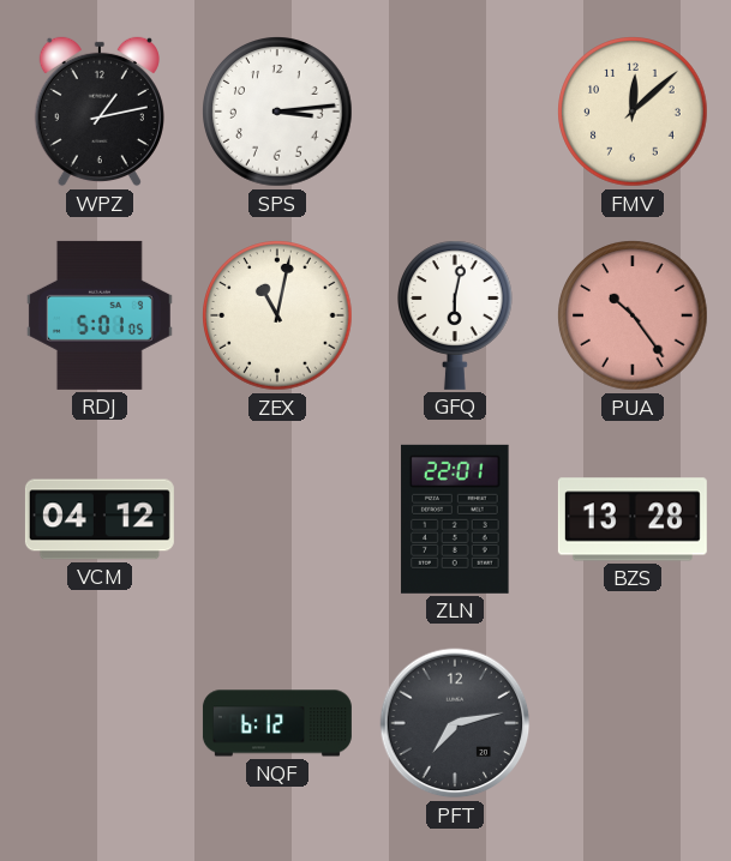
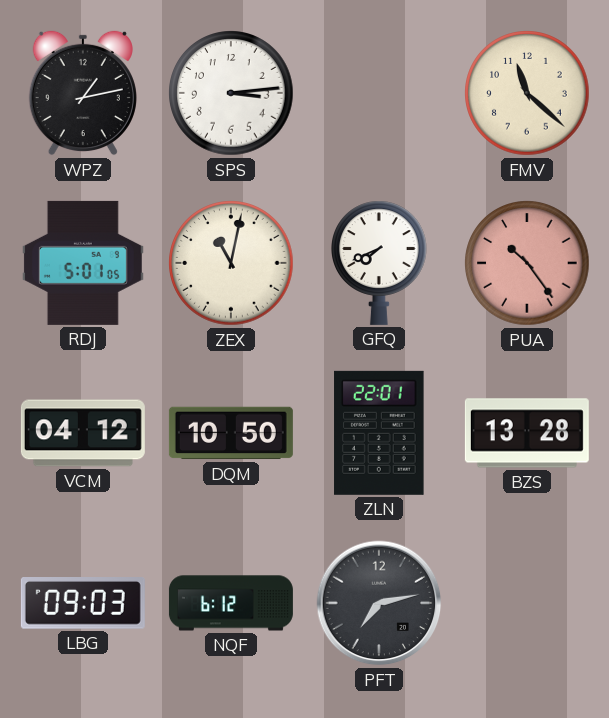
FMV: 12:08 -> 11:22
GFQ: 6:02 -> 7:41
DQM: none -> 10:50
LBG: none -> 09:03
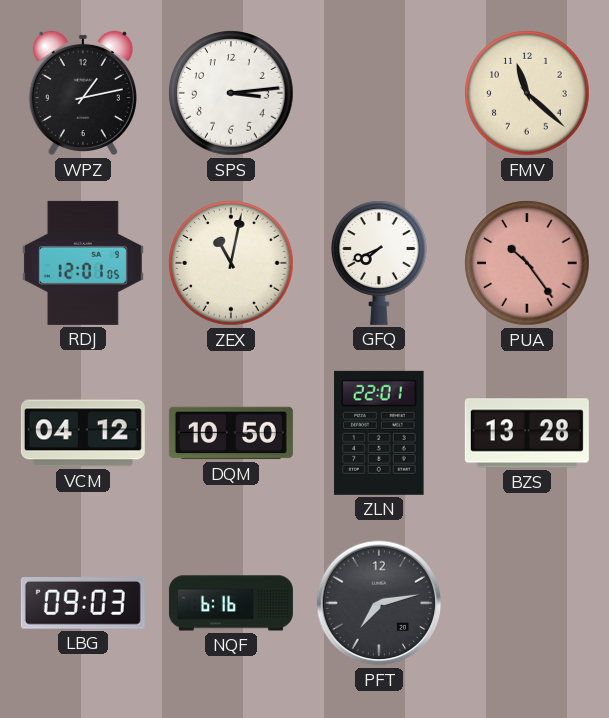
RDJ: 5:01 -> 12:01
NQF: 6:12 -> 6:16
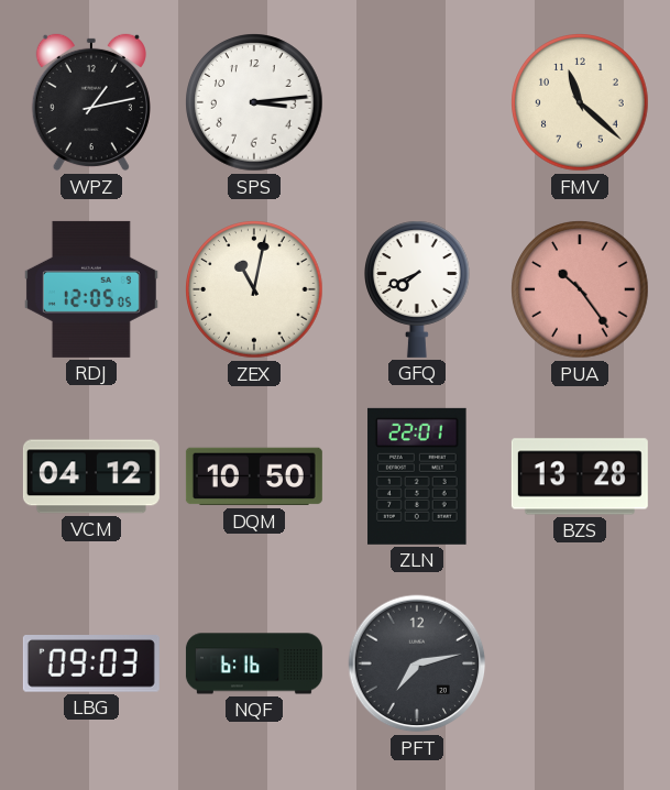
RDJ: 12:01 -> 12:05
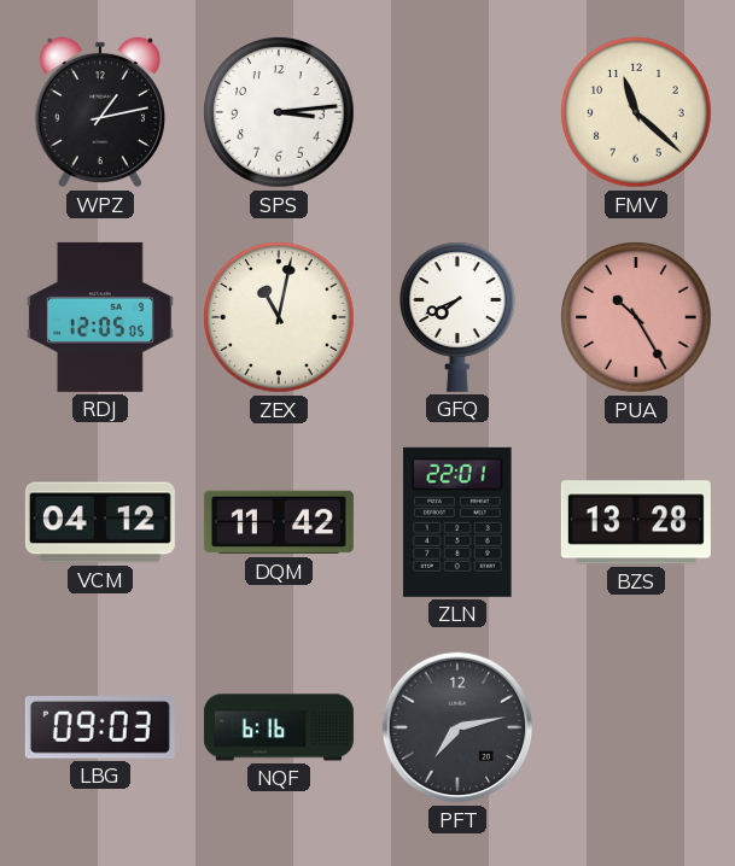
PUA: 10:24 -> 10:25
DQM: 10:50 -> 11:42
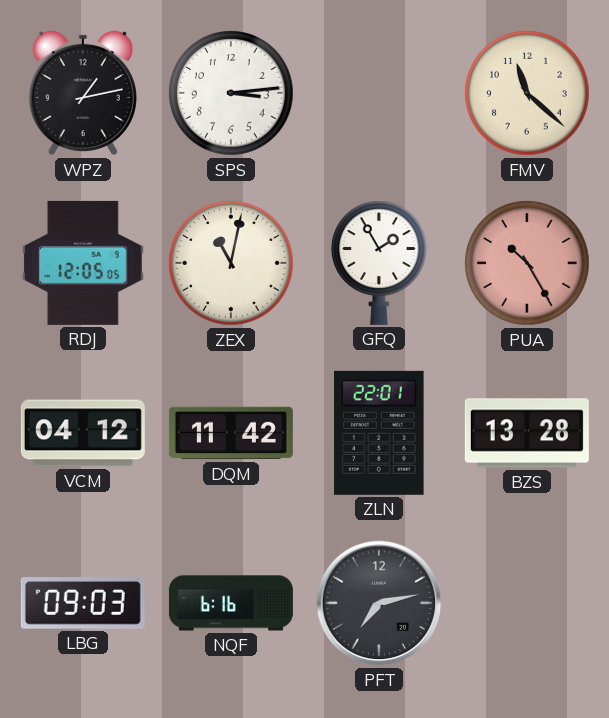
GFQ: 7:41 -> 1:55
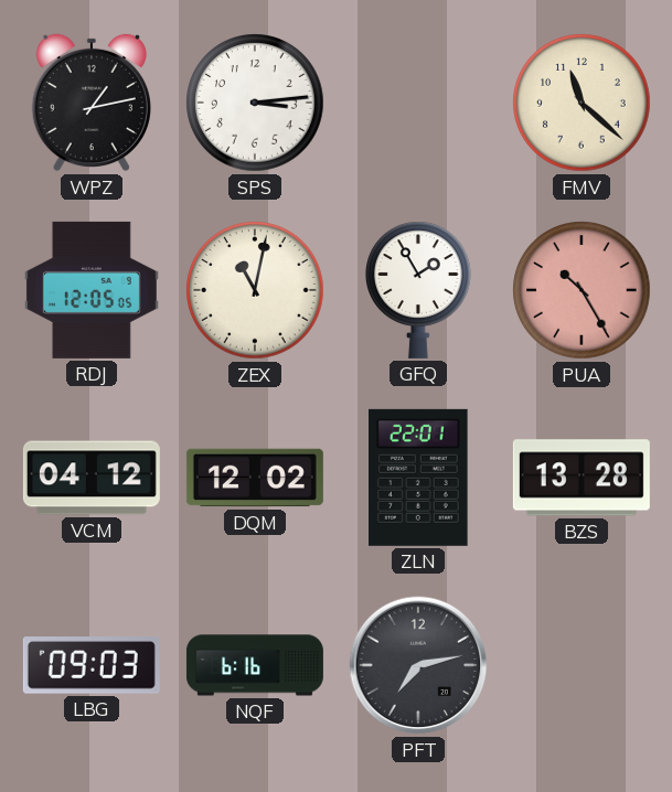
DQM: 11:42 -> 12:02
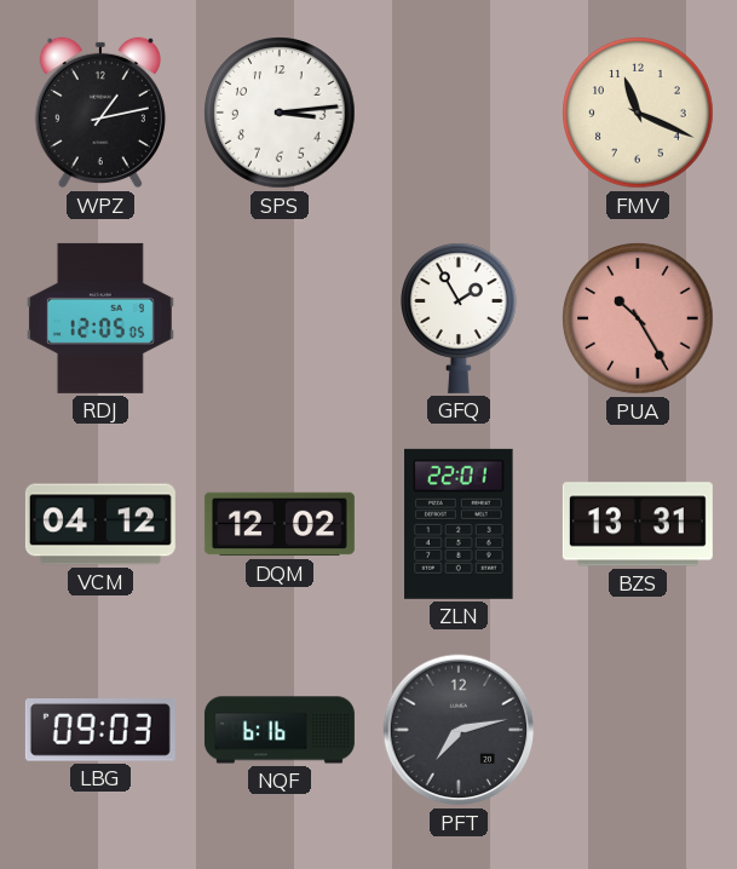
FMV: 11:22 -> 11:19
ZEX: 11:02 -> none
BZS: 13:28 -> 13:31
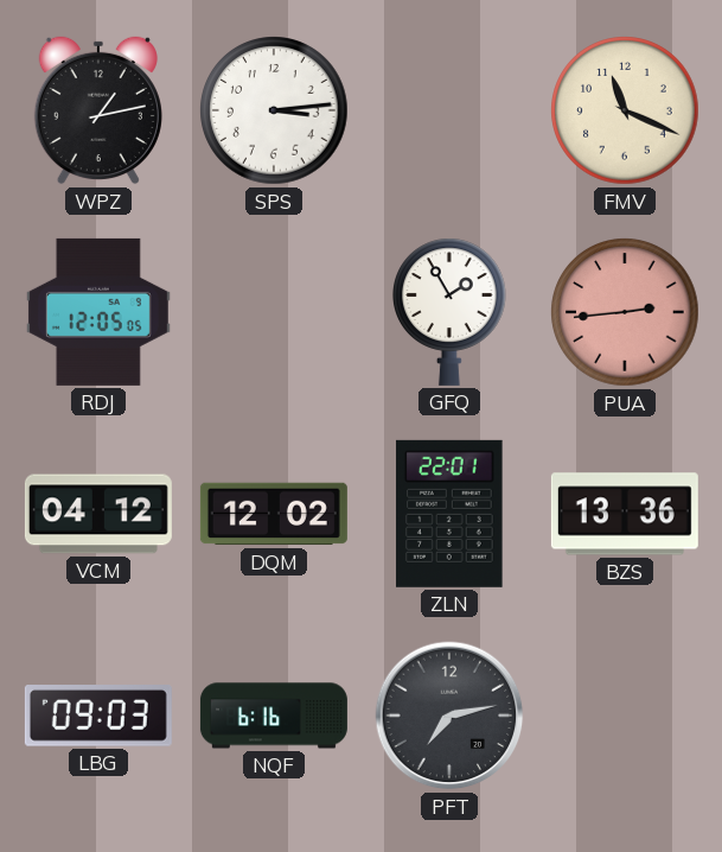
PUA: 10:25 -> 2:44
BZS: 13:31 -> 13:36
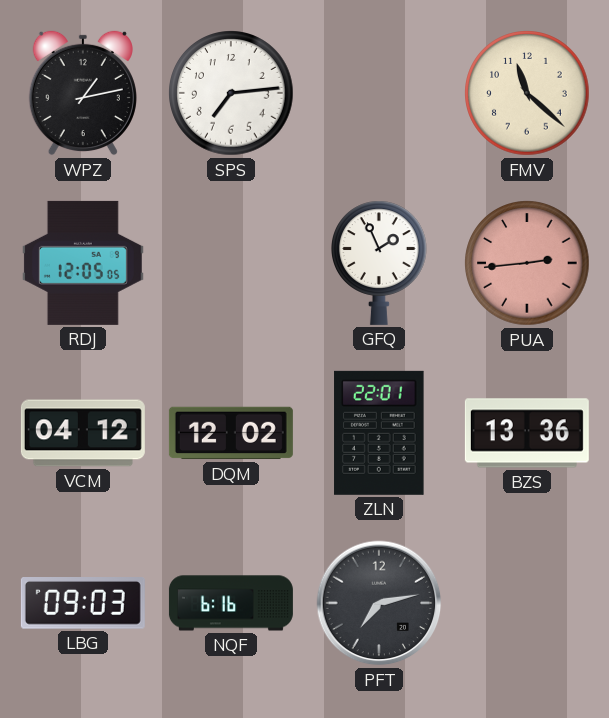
SPS: 3:14 -> 7:14
FMV: 11:19 -> 11:22
GFQ: 1:55 -> 1:56
